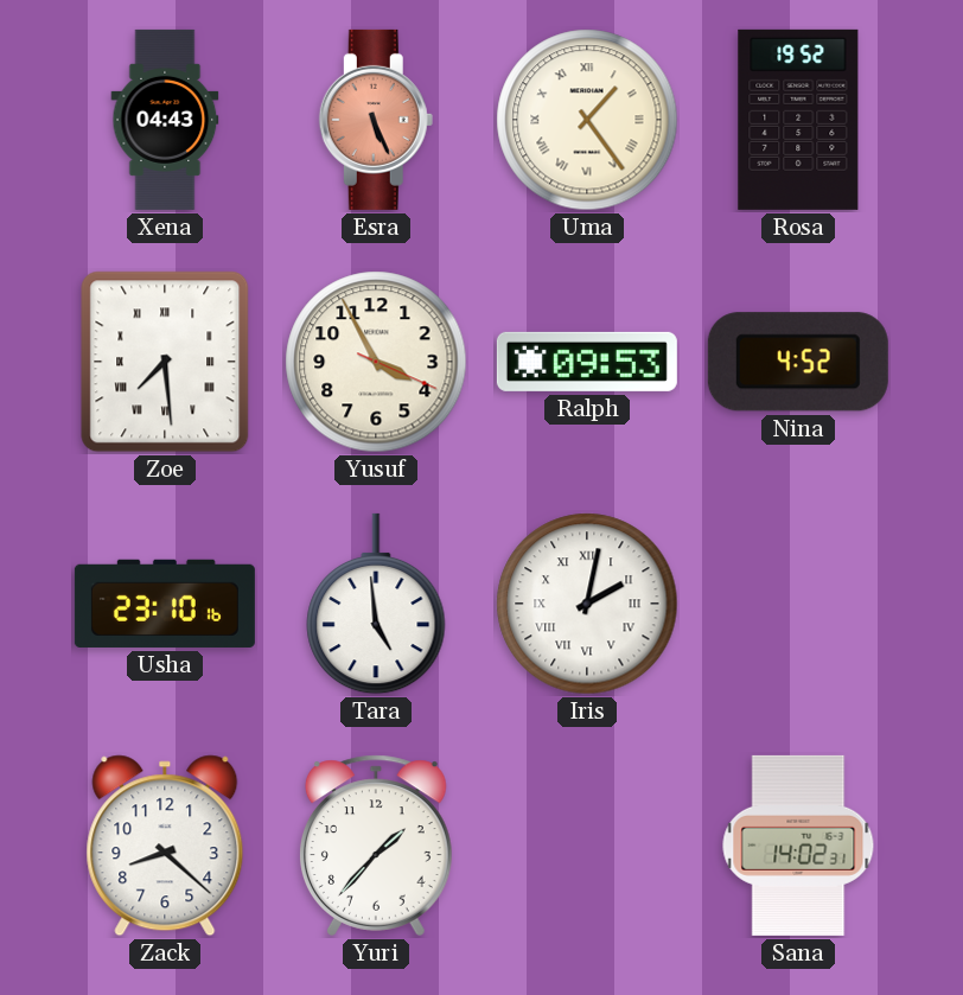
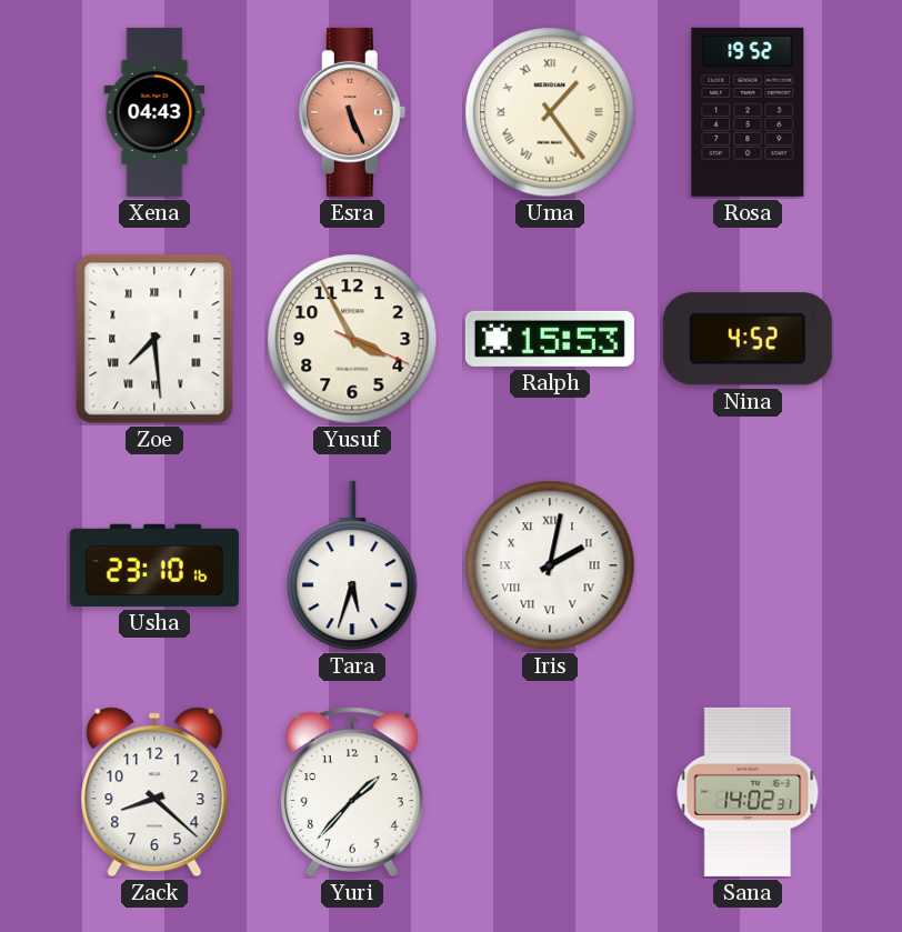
Ralph: 09:53 -> 15:53
Tara: 4:59 -> 5:33
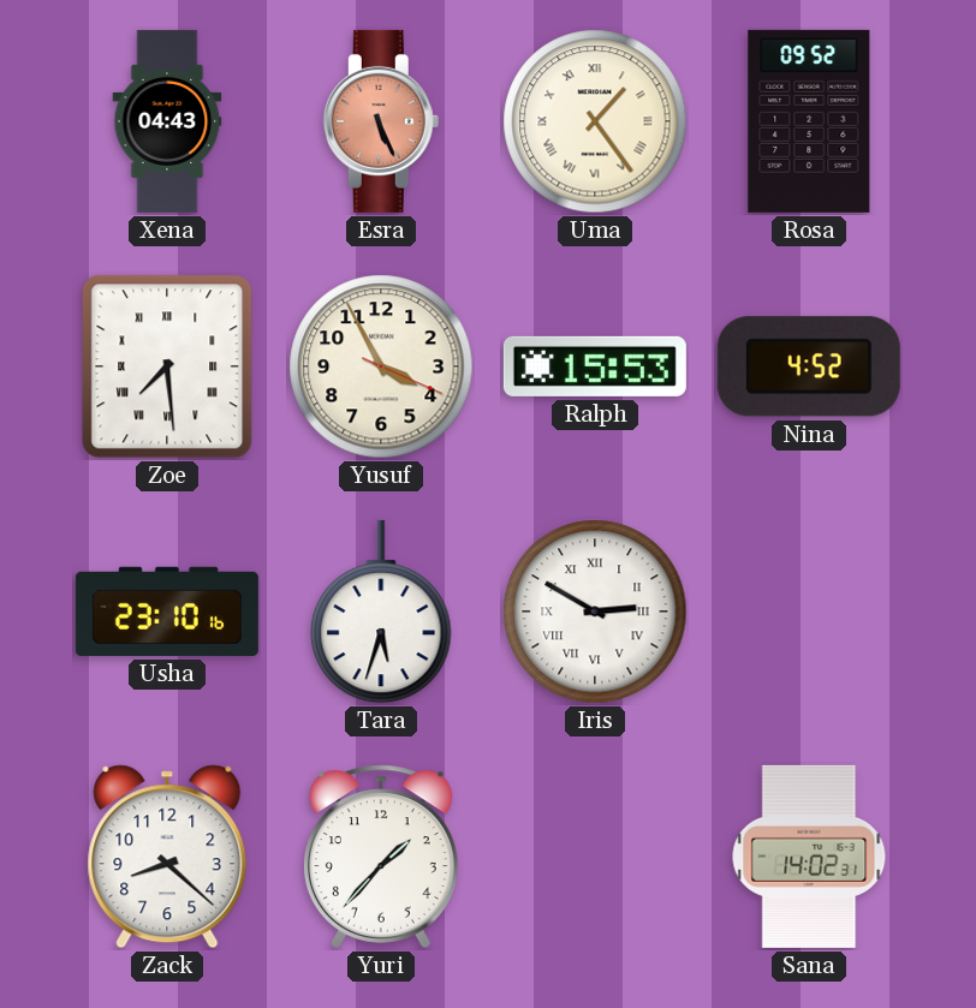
Rosa: 19:52 -> 09:52
Iris: 2:02 -> 2:50
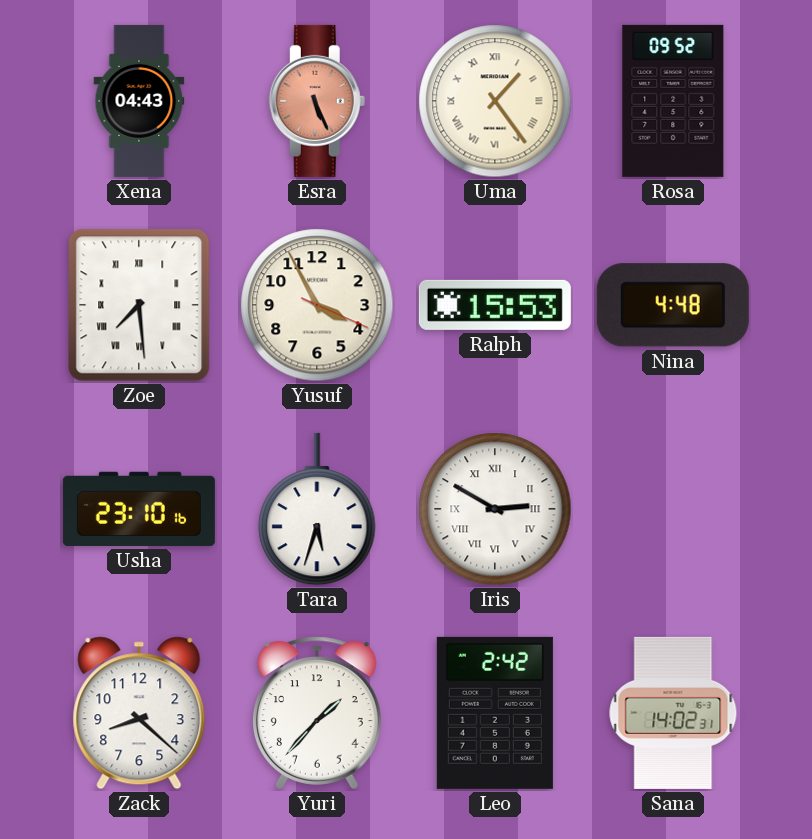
Nina: 4:52 -> 4:48
Leo: none -> 2:42
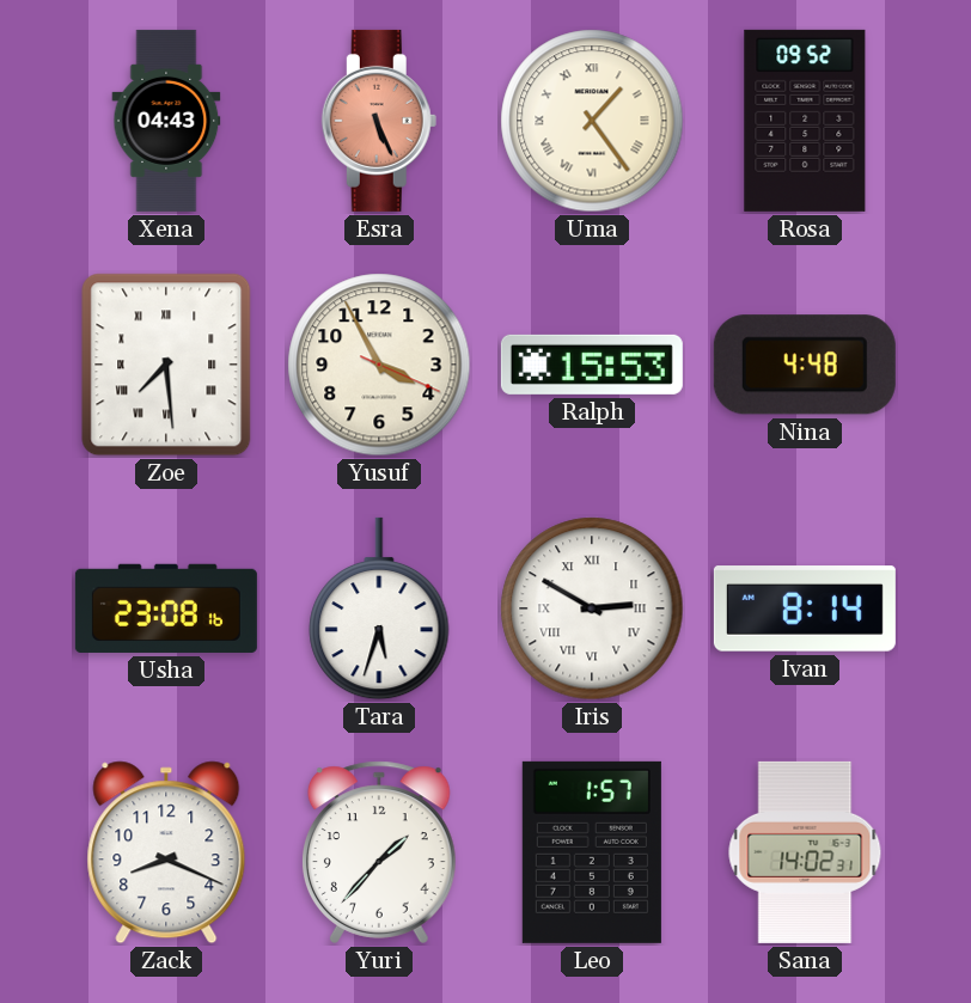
Usha: 23:10 -> 23:08
Ivan: none -> 8:14
Zack: 8:22 -> 8:19
Leo: 2:42 -> 1:57
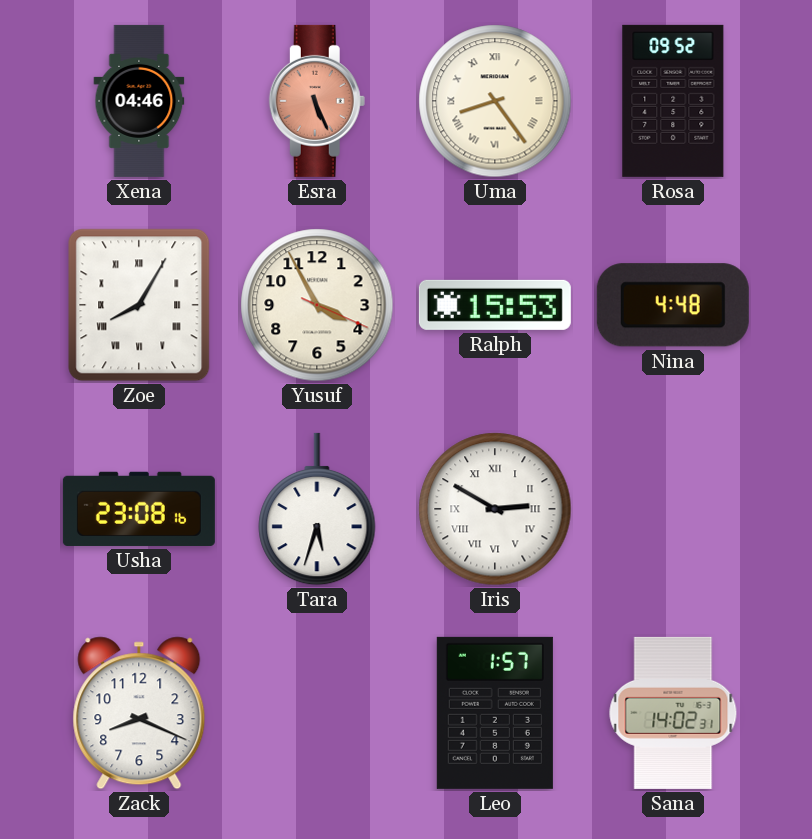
Xena: 04:43 -> 04:46
Uma: 1:24 -> 8:24
Zoe: 7:29 -> 8:05
Ivan: 8:14 -> none
Yuri: 1:37 -> none
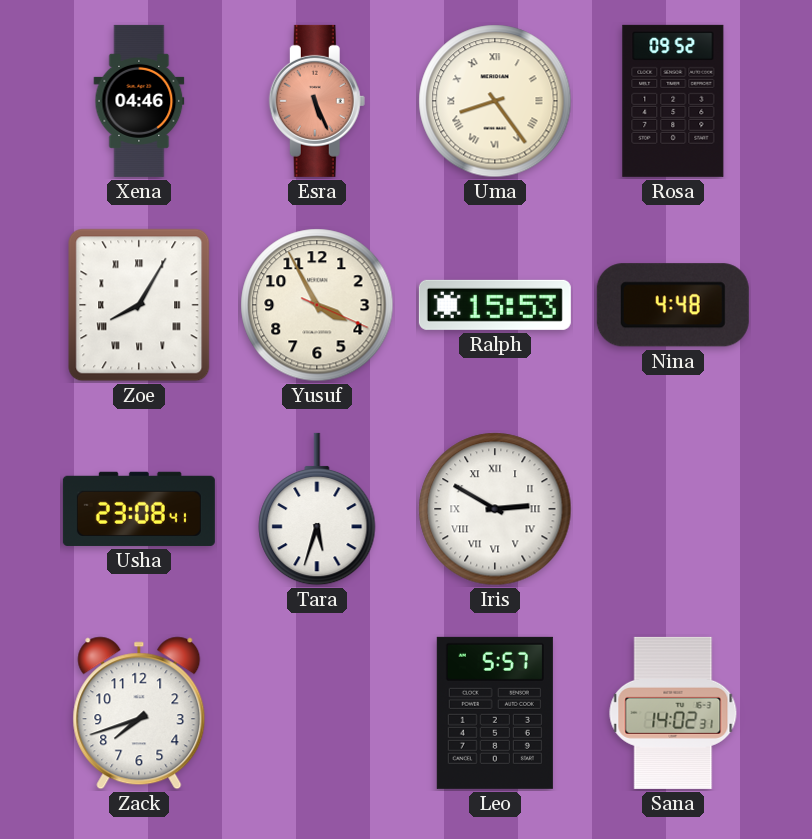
Usha: 23:08:16 -> 23:08:41
Zack: 8:19 -> 7:42
Leo: 1:57 -> 5:57
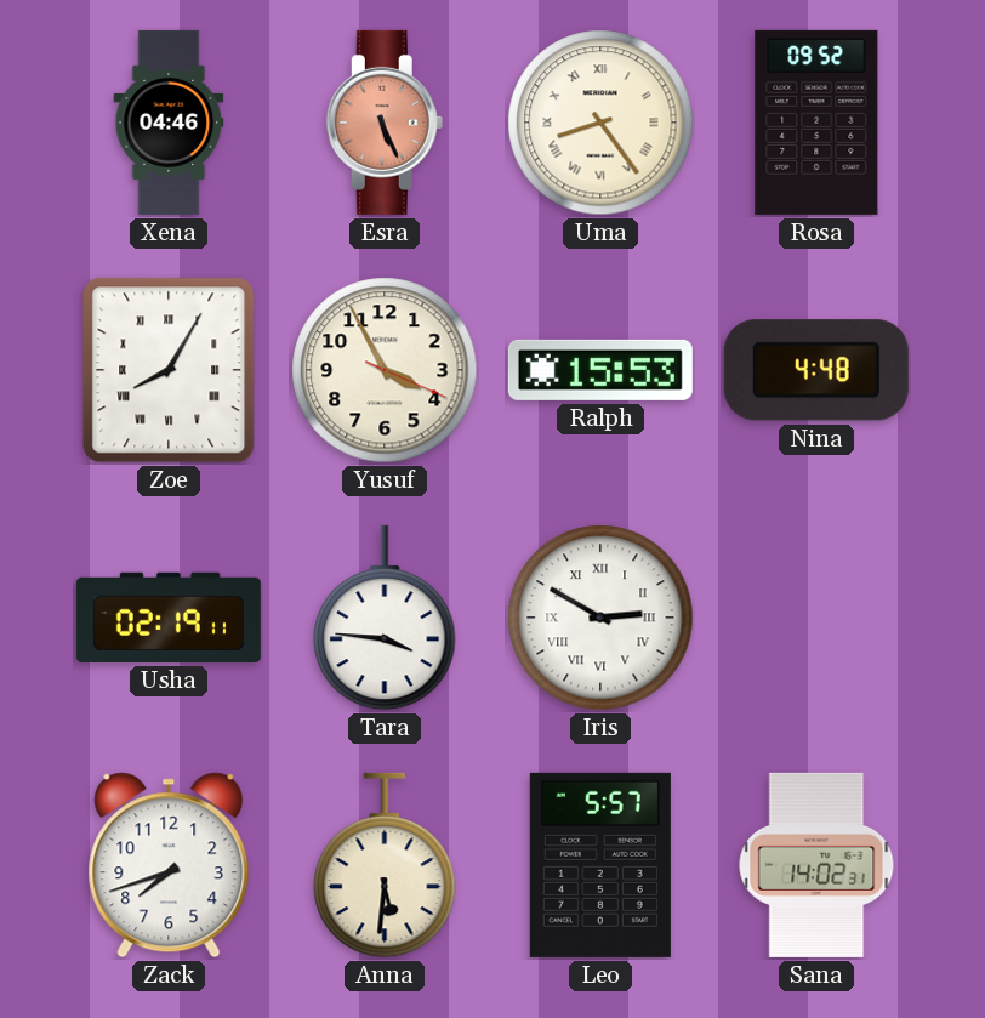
Usha: 23:08 -> 02:19
Tara: 5:33 -> 3:46
Anna: none -> 5:31
